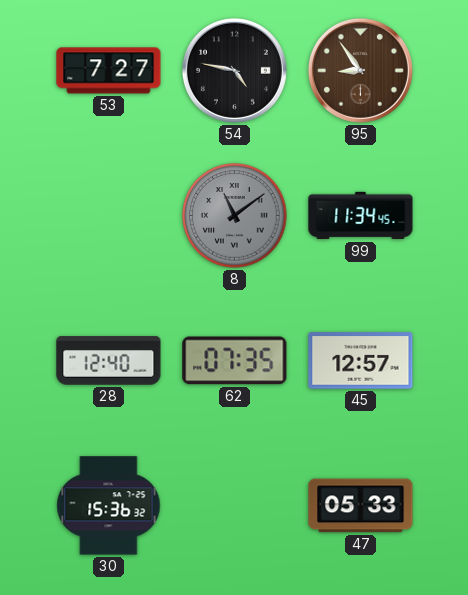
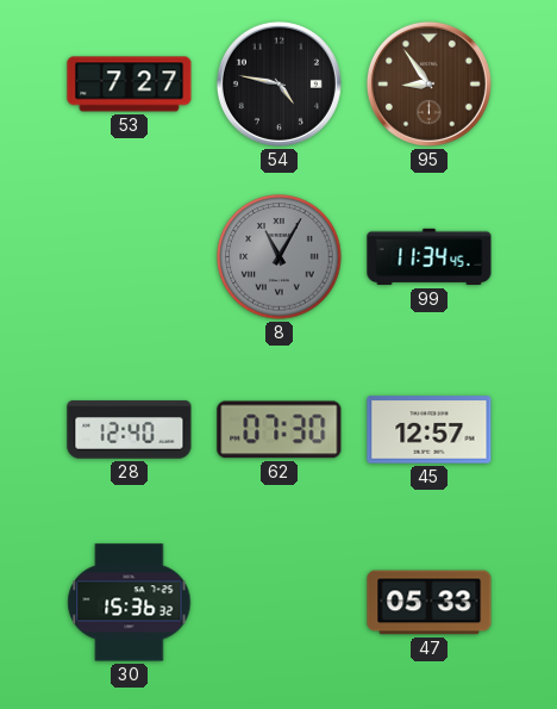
8: 11:09 -> 11:05
62: 07:35 -> 07:30
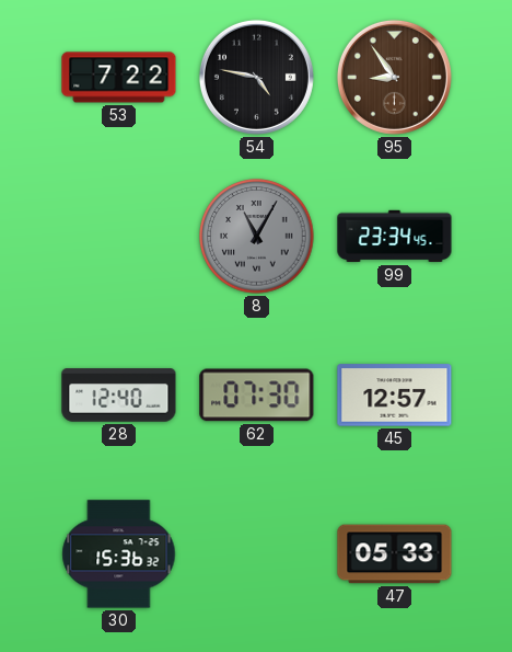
53: 7:27 -> 7:22
99: 11:34 -> 23:34
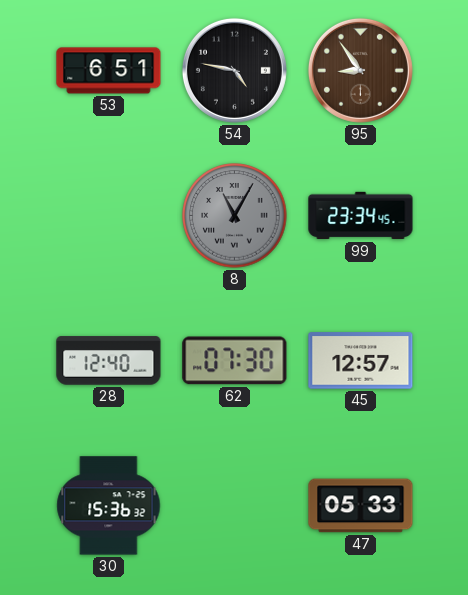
53: 7:22 -> 6:51
